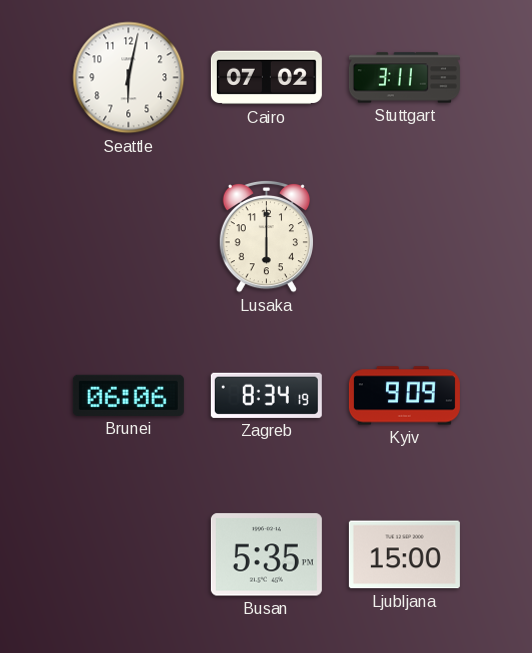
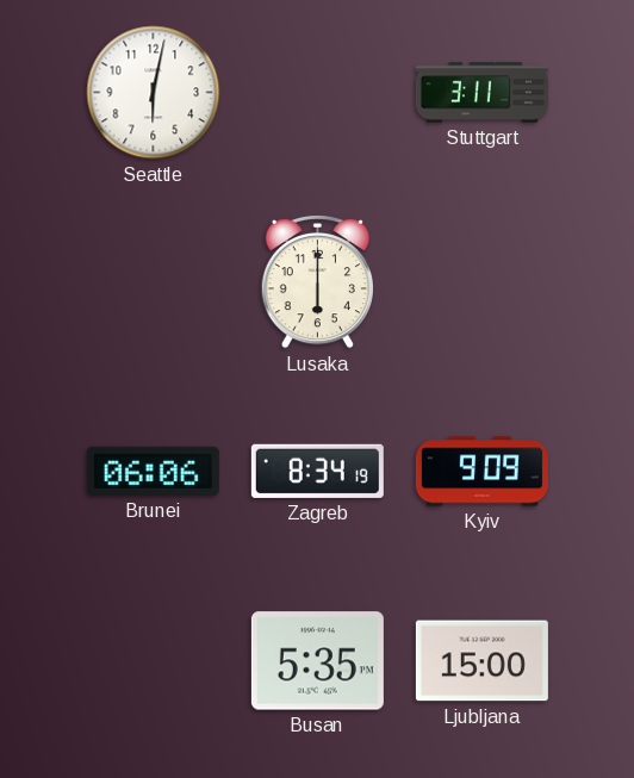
Cairo: 07:02 -> none
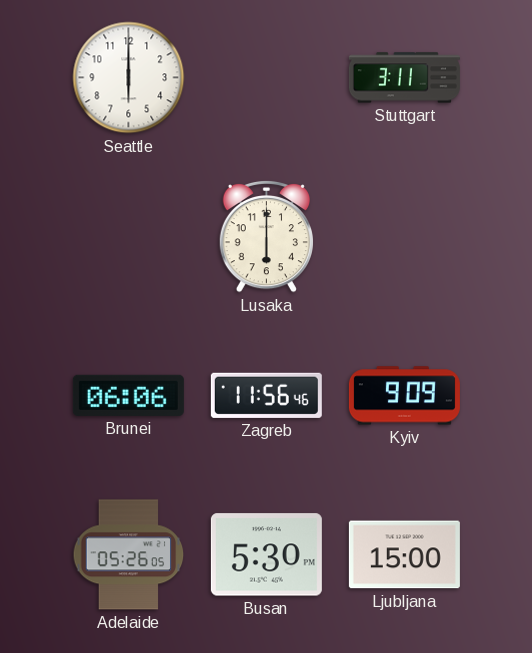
Seattle: 6:02 -> 6:00
Zagreb: 8:34 -> 11:56
Adelaide: none -> 05:26
Busan: 5:35 -> 5:30
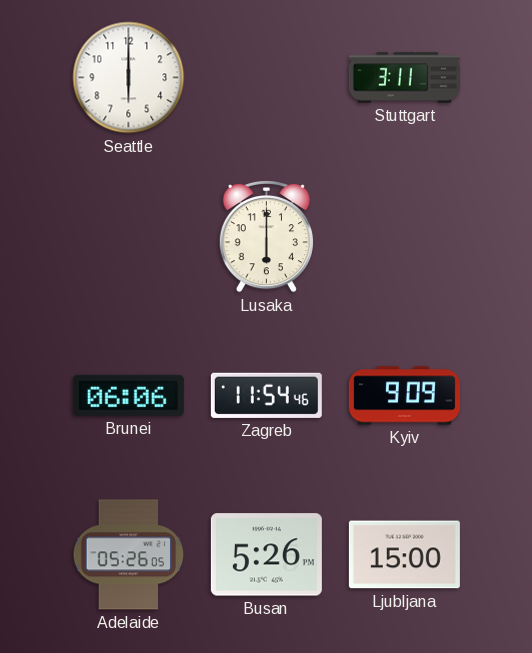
Zagreb: 11:56 -> 11:54
Busan: 5:30 -> 5:26
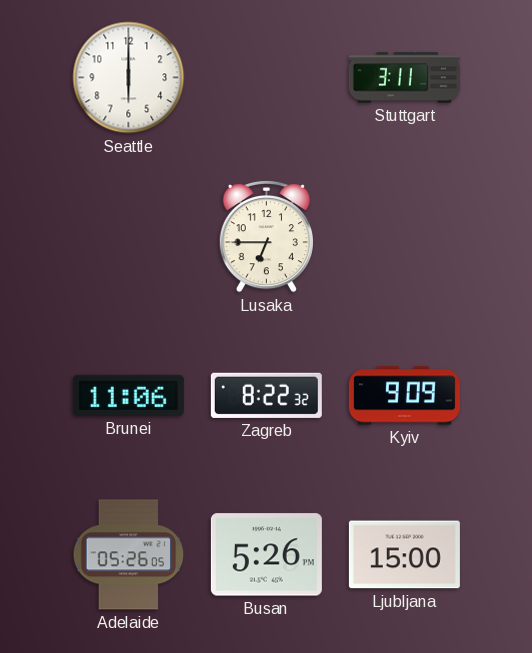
Lusaka: 6:00 -> 6:45
Brunei: 06:06 -> 11:06
Zagreb: 11:54 -> 8:22
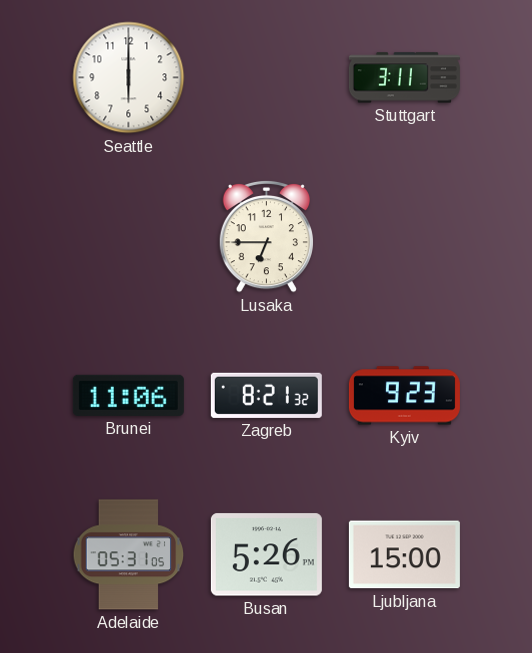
Zagreb: 8:22 -> 8:21
Kyiv: 9:09 -> 9:23
Adelaide: 05:26 -> 05:31
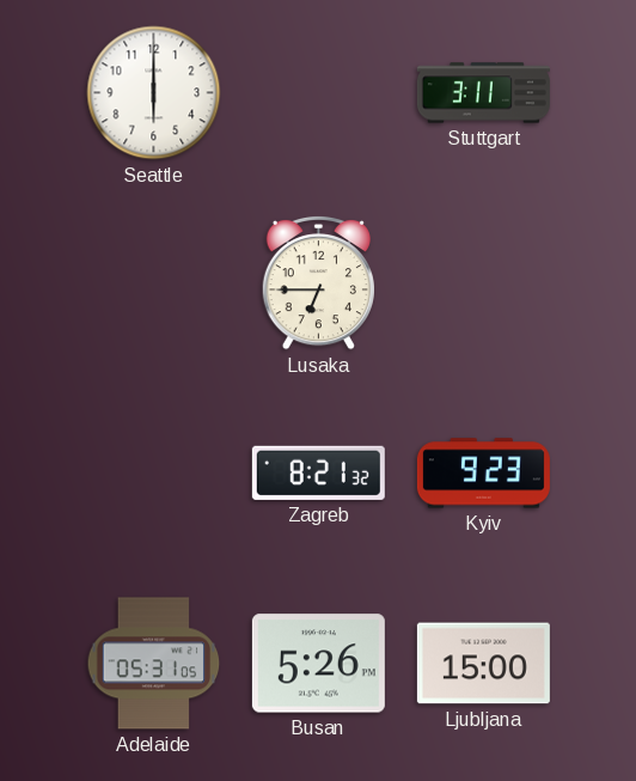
Brunei: 11:06 -> none
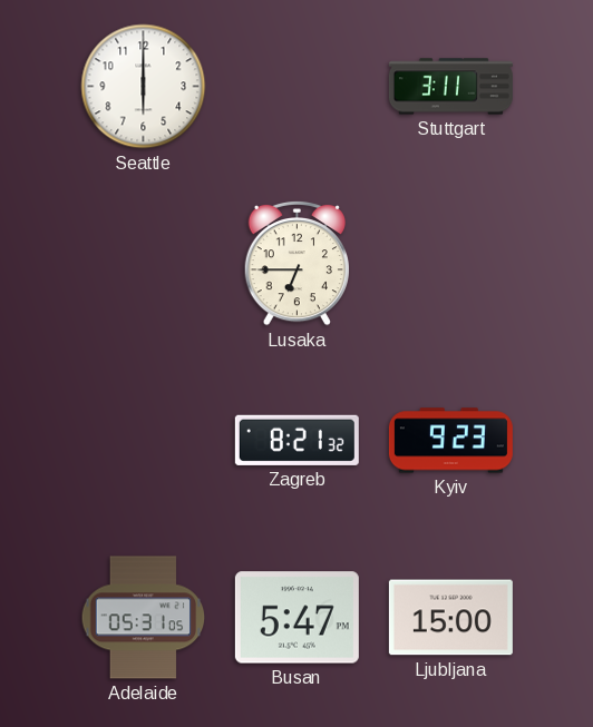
Busan: 5:26 -> 5:47
